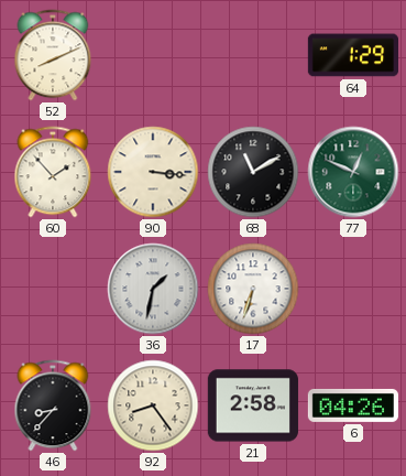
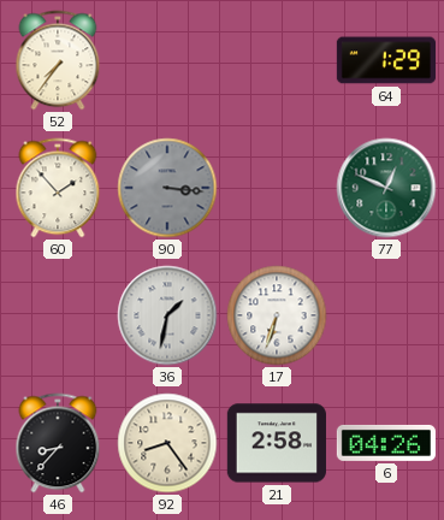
52: 8:11 -> 7:36
90 dial: cream -> grey
68: 11:10 -> none
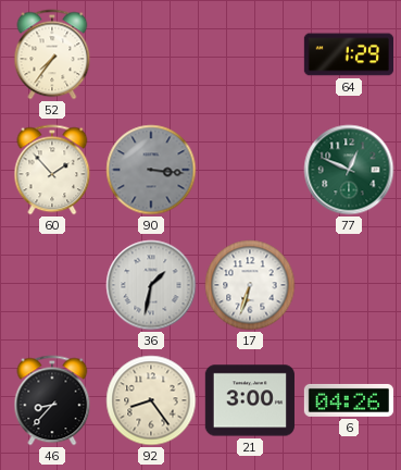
21: 2:58 -> 3:00
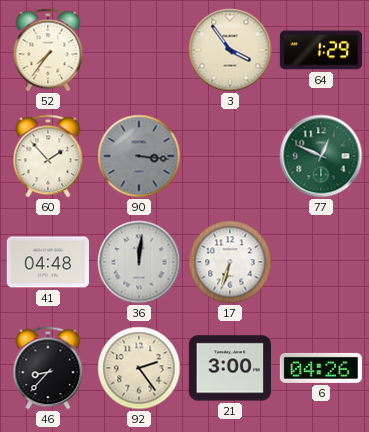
3: none -> 3:54
41: none -> 04:48
36: 1:32 -> 12:01
92: 8:24 -> 2:24
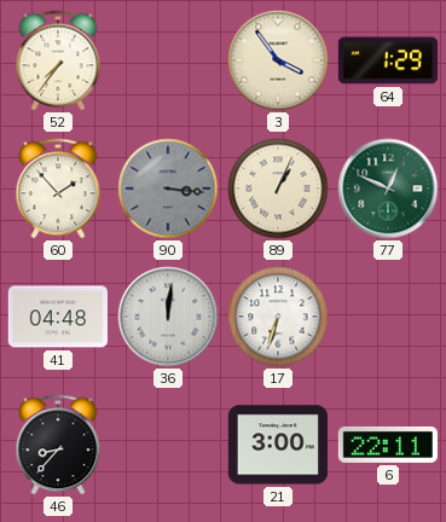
89: none -> 1:04
92: 2:24 -> none
6: 04:26 -> 22:11
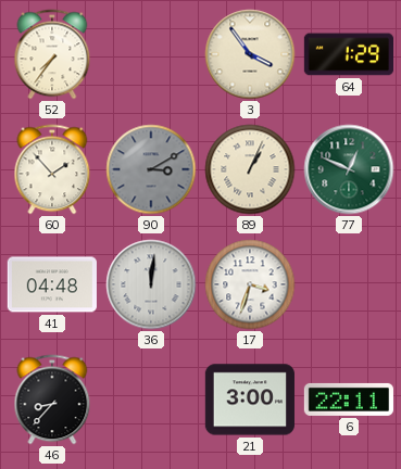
90: 3:16 -> 3:10
17: 6:33 -> 3:33
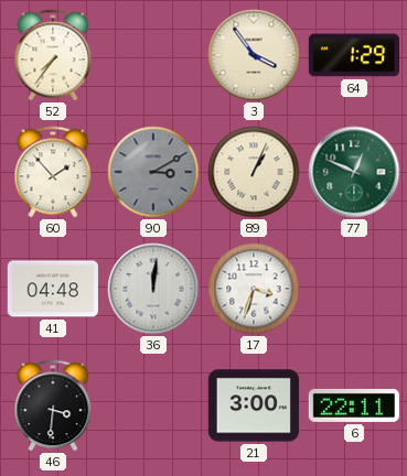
46: 8:37 -> 3:31
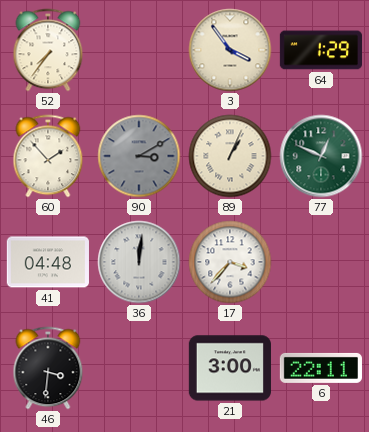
17: 3:33 -> 3:37
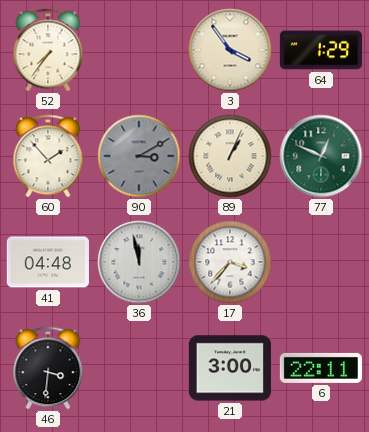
36: 12:01 -> 11:58
